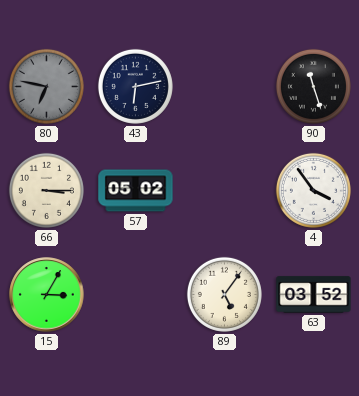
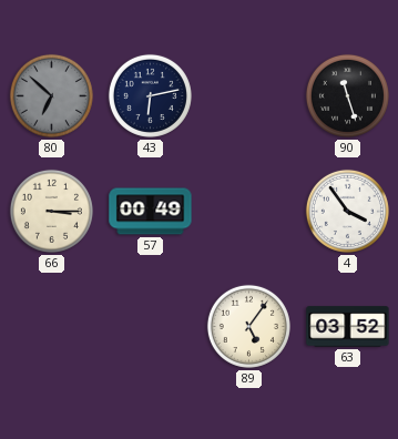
80: 6:47 -> 6:52
57: 05:02 -> 00:49
15: 3:05 -> none
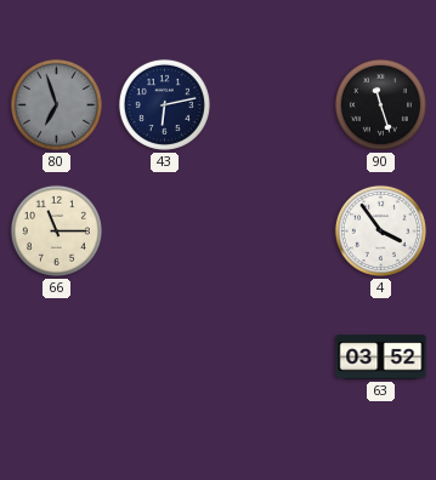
80: 6:52 -> 6:57
66: 3:15 -> 11:15
57: 00:49 -> none
89: 5:06 -> none
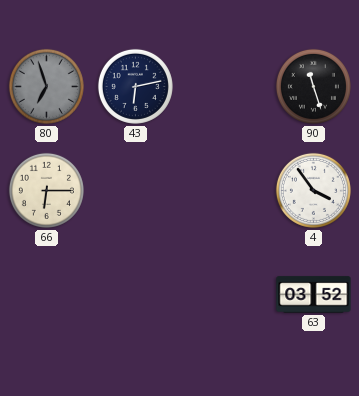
66: 11:15 -> 6:15
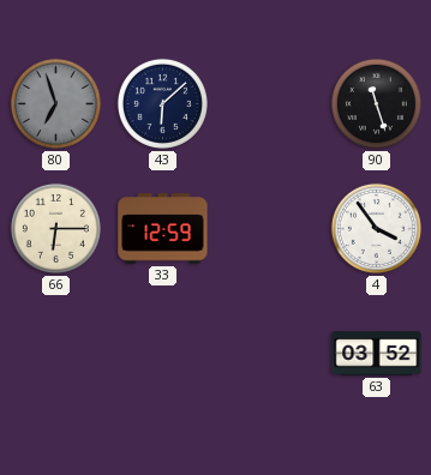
43: 6:13 -> 6:08
33: none -> 12:59
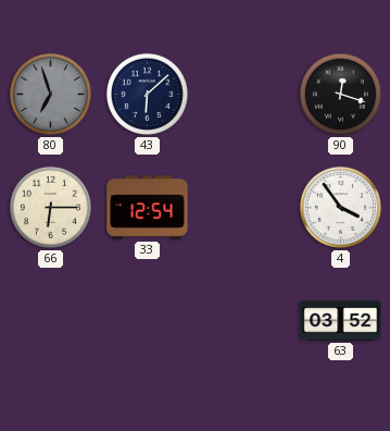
90: 11:27 -> 12:18
33: 12:59 -> 12:54
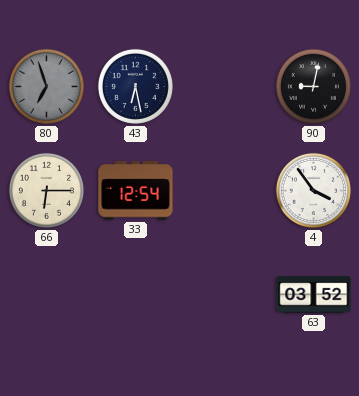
43: 6:08 -> 6:28
90: 12:18 -> 9:02
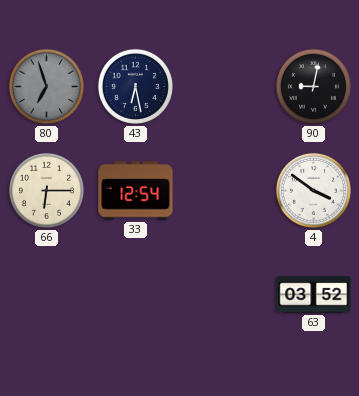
4: 3:54 -> 3:51
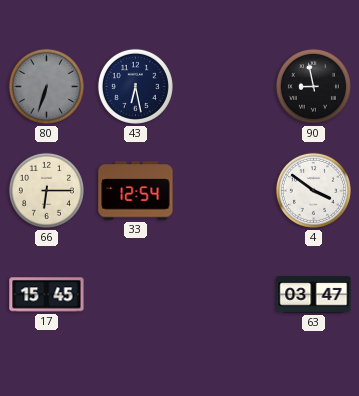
80: 6:57 -> 6:33
90: 9:02 -> 8:58
17: none -> 15:45
63: 03:52 -> 03:47
